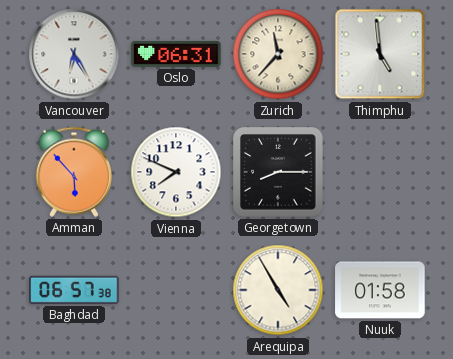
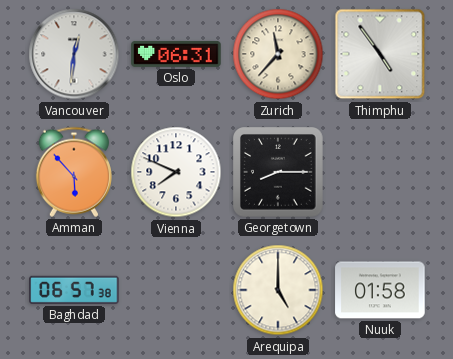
Vancouver: 6:25 -> 12:31
Thimphu: 4:59 -> 4:54
Arequipa: 4:55 -> 5:00
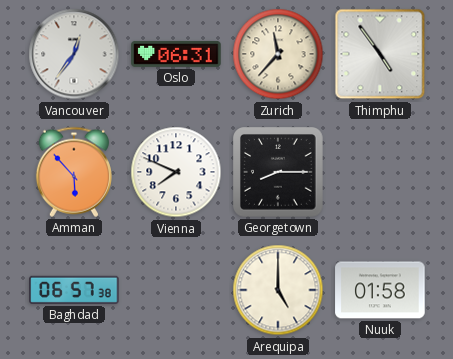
Vancouver: 12:31 -> 12:36
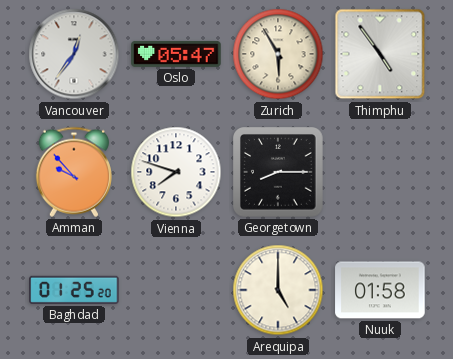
Oslo: 06:31 -> 05:47
Zurich: 11:37 -> 5:55
Amman: 5:53 -> 9:53
Vienna: 7:49 -> 7:48
Baghdad: 06:57 -> 01:25
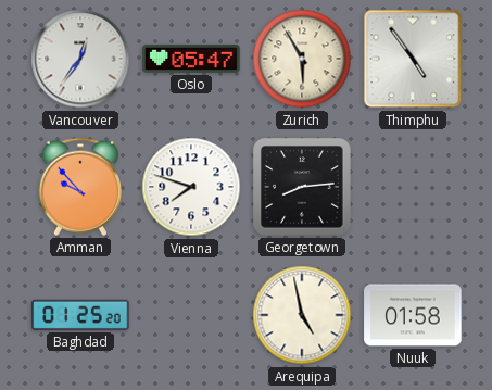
Georgetown: 8:15 -> 8:14
Arequipa: 5:00 -> 4:58
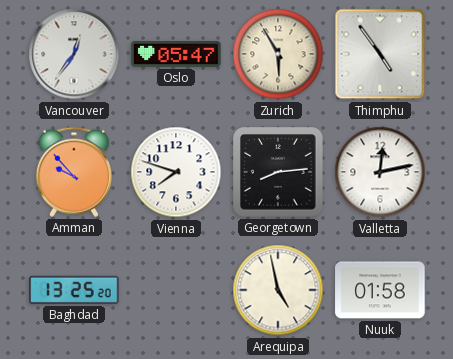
Valletta: none -> 12:13
Baghdad: 01:25 -> 13:25
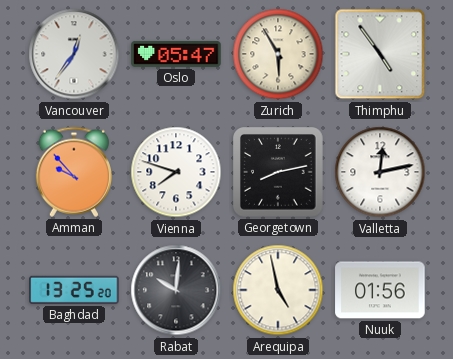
Georgetown: 8:14 -> 8:13
Rabat: none -> 10:01
Nuuk: 01:58 -> 01:56
